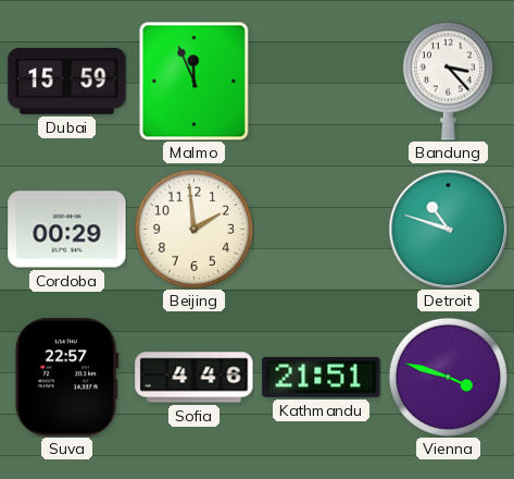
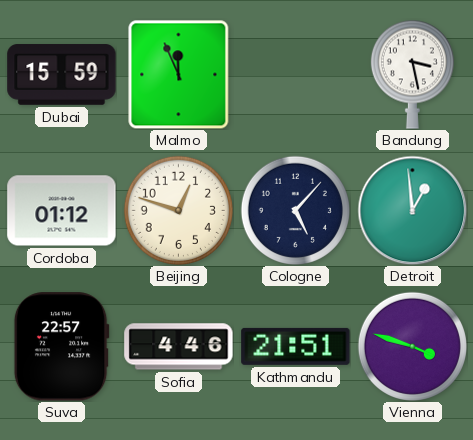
Bandung: 3:23 -> 3:28
Cordoba: 00:29 -> 01:12
Beijing: 1:59 -> 12:48
Cologne: none -> 5:07
Detroit: 10:48 -> 12:59
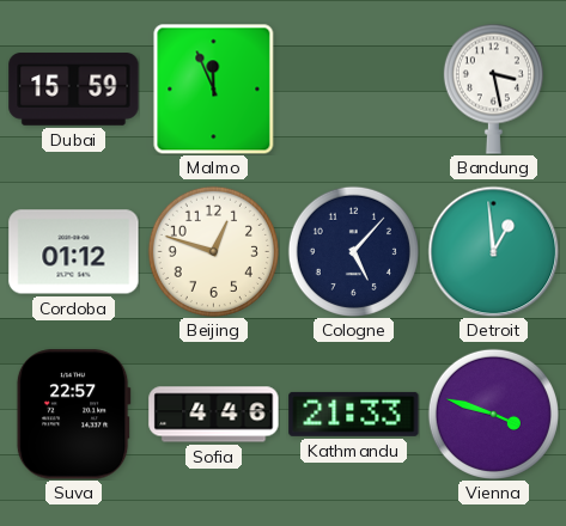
Kathmandu: 21:51 -> 21:33
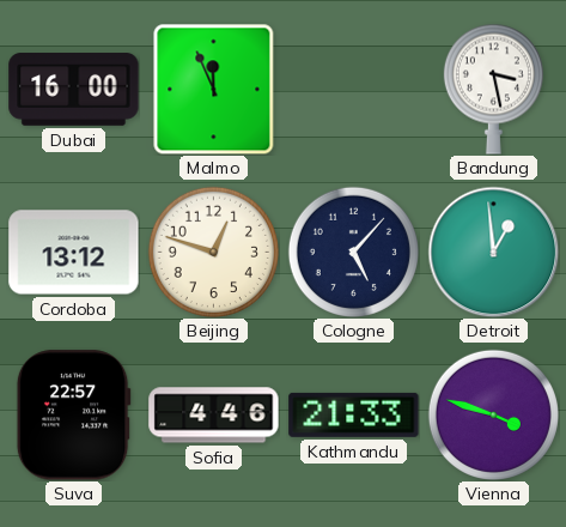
Dubai: 15:59 -> 16:00
Cordoba: 01:12 -> 13:12
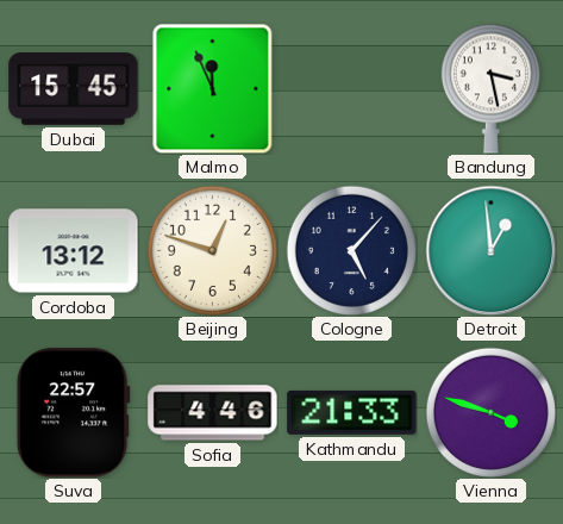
Dubai: 16:00 -> 15:45
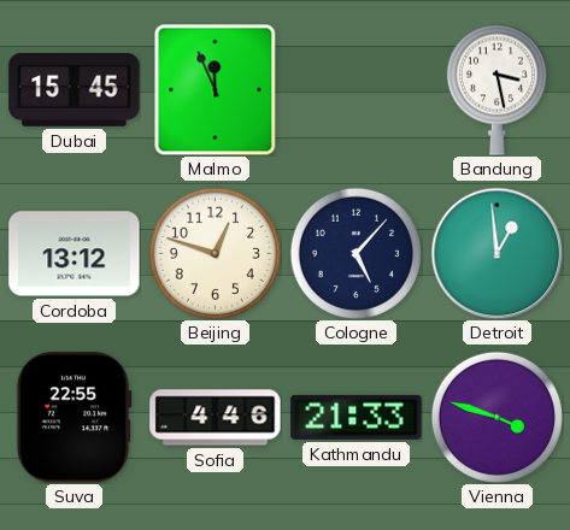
Suva: 22:57 -> 22:55
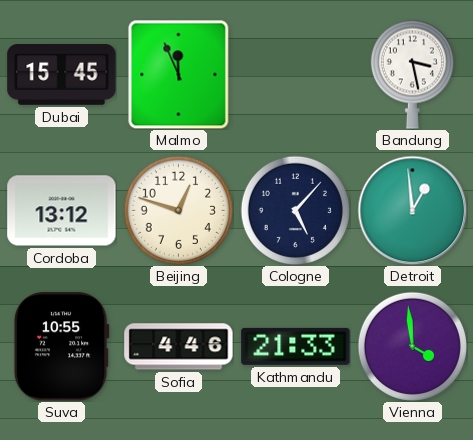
Suva: 22:55 -> 10:55
Vienna: 3:48 -> 3:59
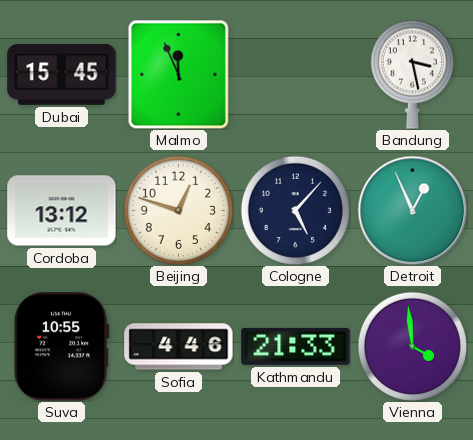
Detroit: 12:59 -> 12:56
